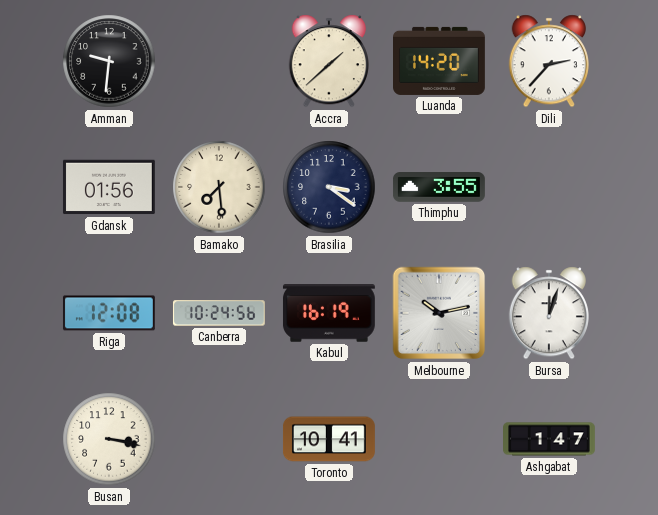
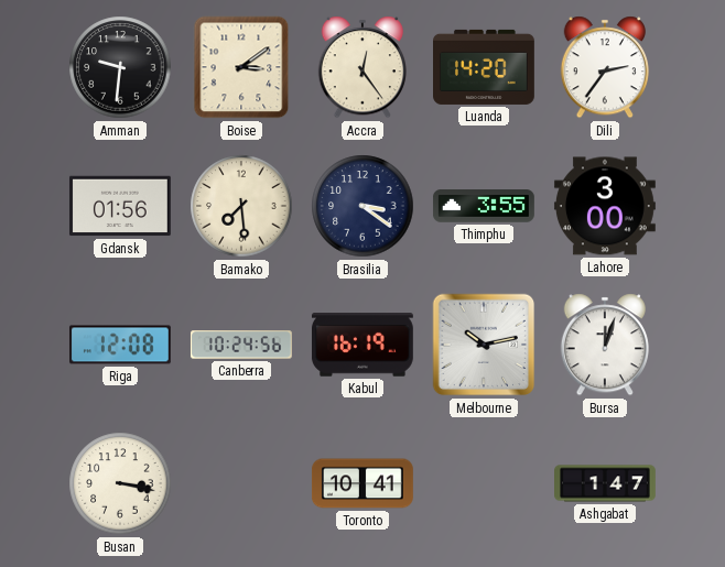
Boise: none -> 3:09
Accra: 1:38 -> 12:24
Dili: 2:37 -> 2:36
Lahore: none -> 3:00
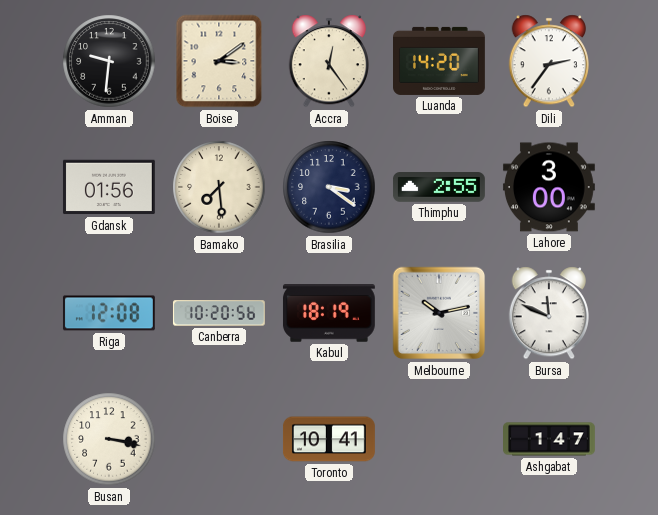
Thimphu: 3:55 -> 2:55
Canberra: 10:24 -> 10:20
Kabul: 16:19 -> 18:19
Bursa: 12:03 -> 11:49
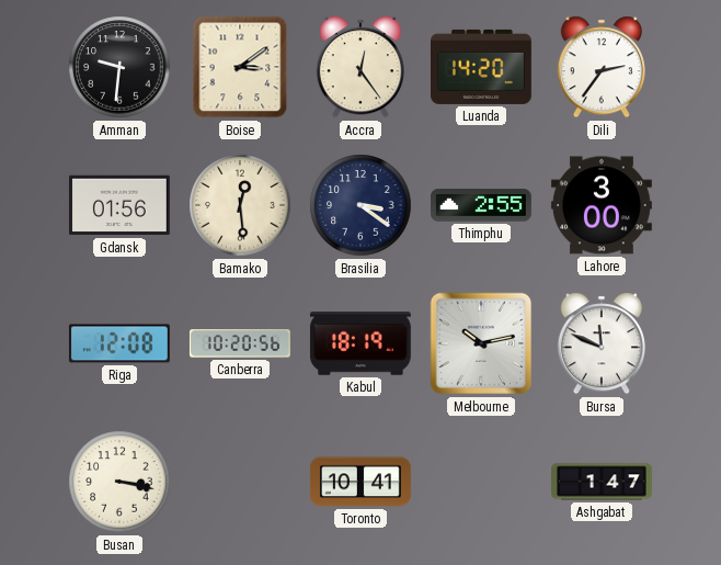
Bamako: 7:29 -> 12:29
